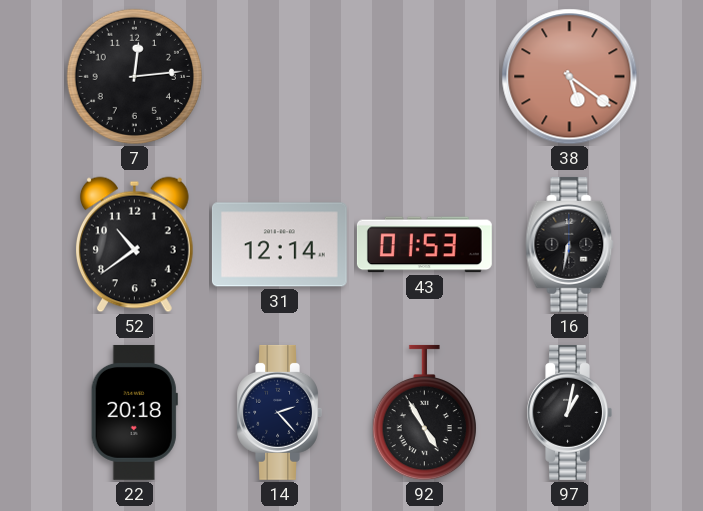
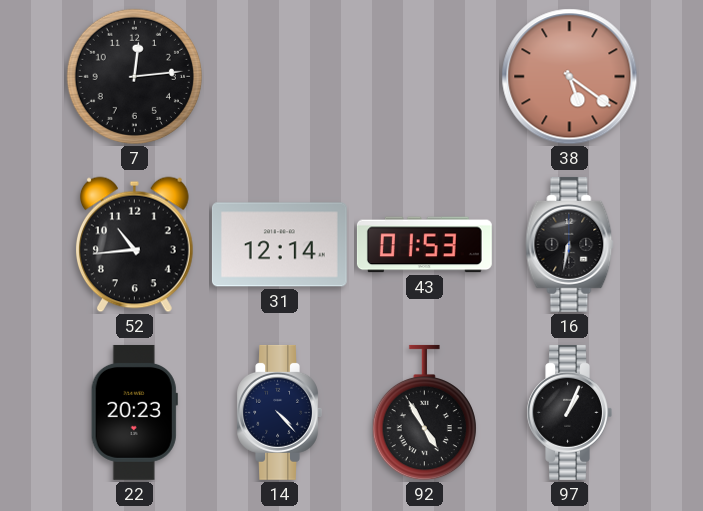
52: 10:39 -> 10:44
22: 20:18 -> 20:23
14: 2:23 -> 4:23
97: 1:02 -> 1:04
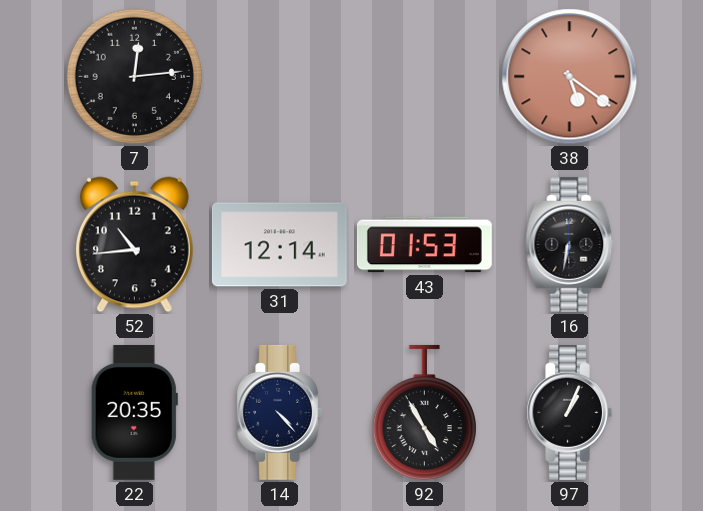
22: 20:23 -> 20:35
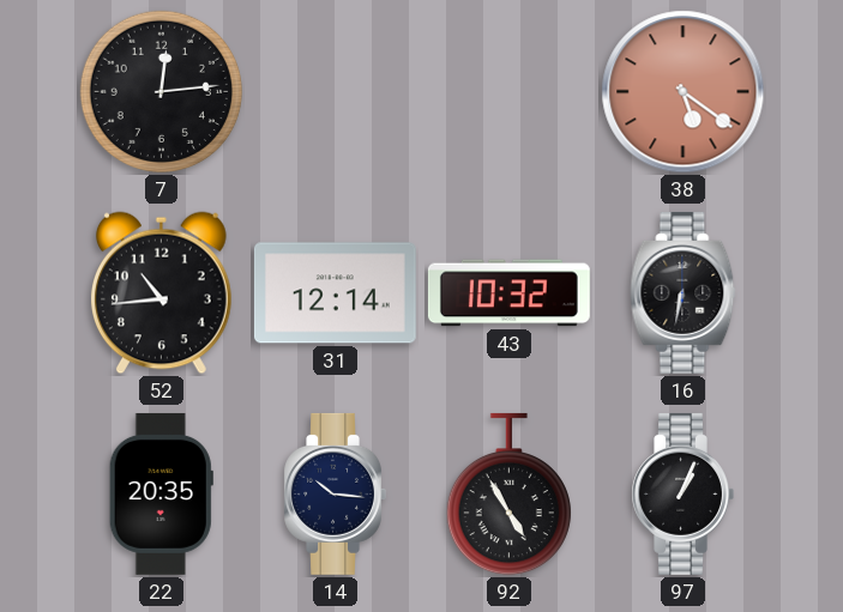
43: 01:53 -> 10:32
14: 4:23 -> 10:16
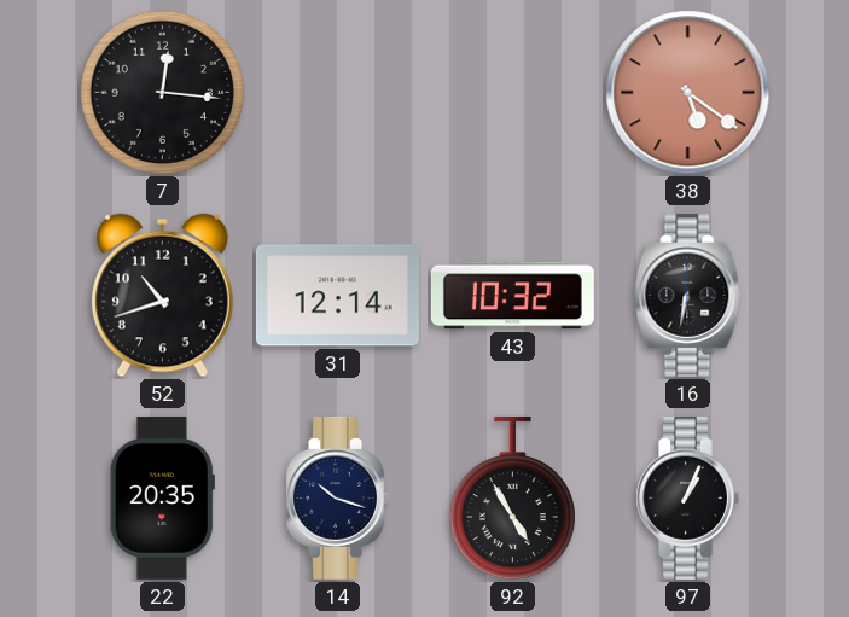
7: 12:14 -> 12:16
52: 10:44 -> 10:42
14: 10:16 -> 10:18
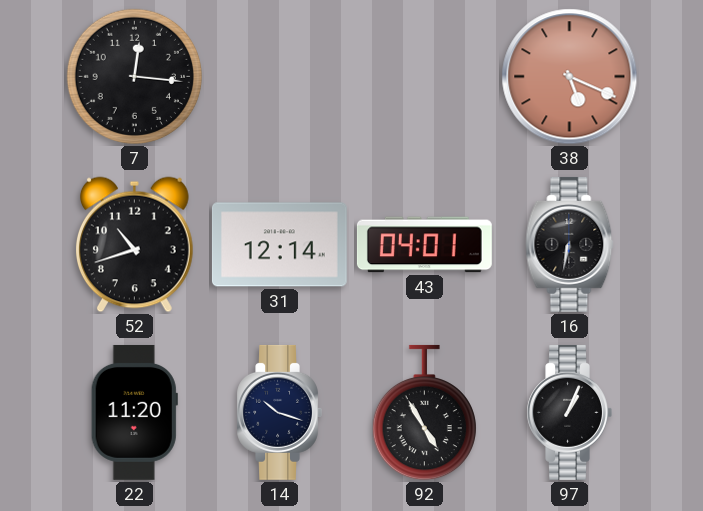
38: 5:21 -> 5:19
43: 10:32 -> 04:01
22: 20:35 -> 11:20
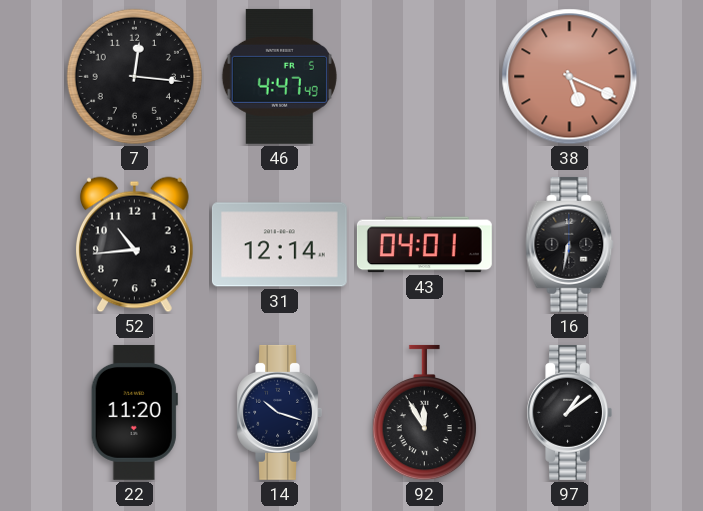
46: none -> 4:47
52: 10:42 -> 10:44
92: 4:55 -> 11:55
97: 1:04 -> 1:09
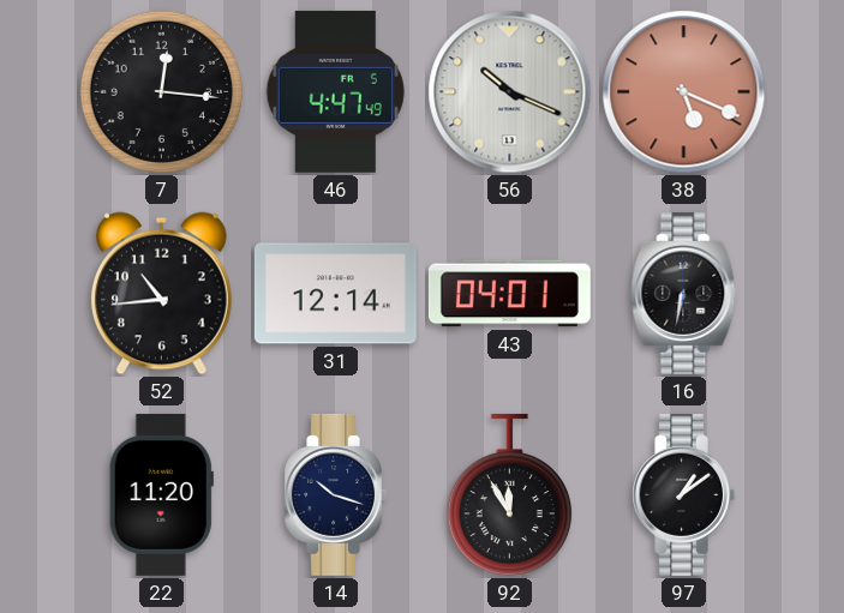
56: none -> 10:19
